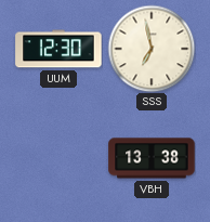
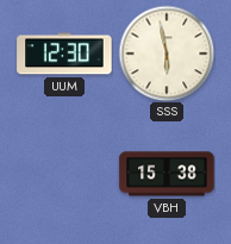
SSS: 6:58 -> 5:58
VBH: 13:38 -> 15:38
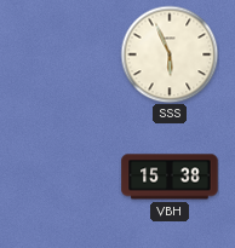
UUM: 12:30 -> none
SSS: 5:58 -> 5:56
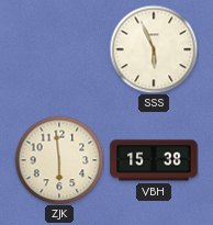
ZJK: none -> 5:59
